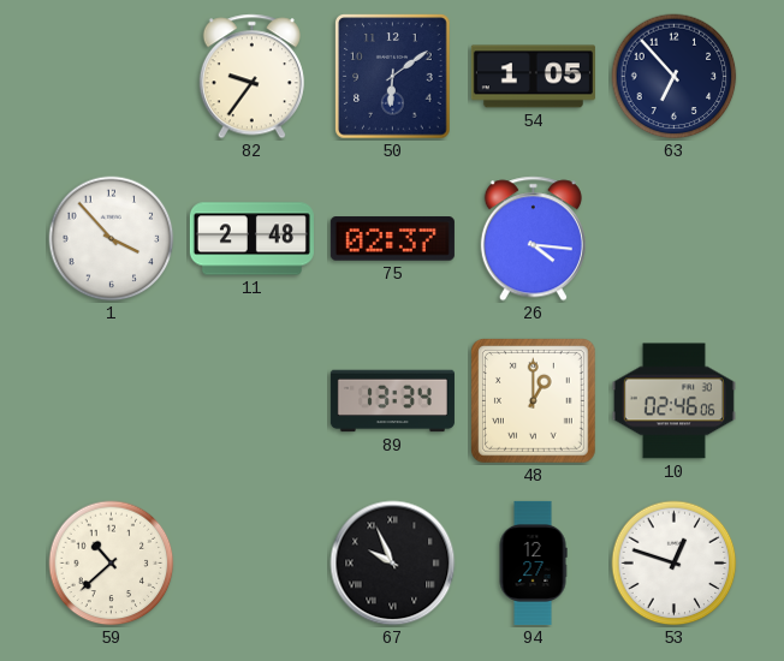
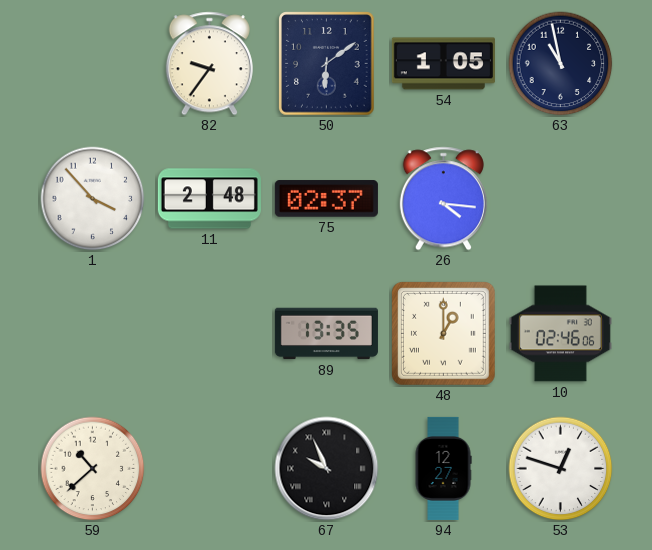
63: 6:53 -> 10:58
89: 13:34 -> 13:35
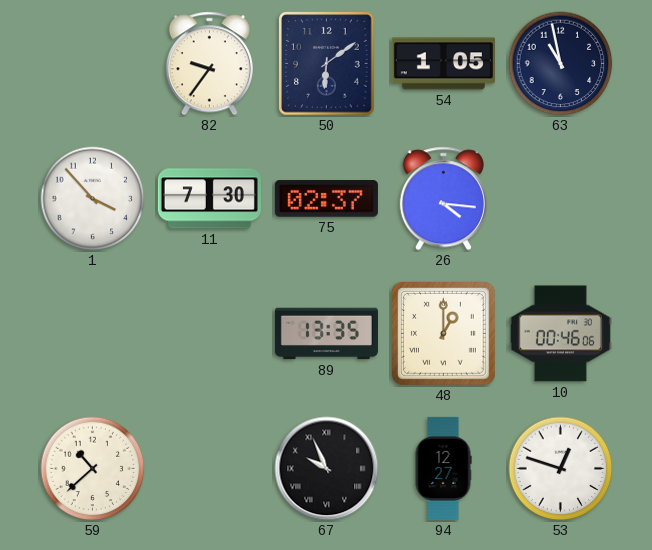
11: 2:48 -> 7:30
10: 02:46 -> 00:46
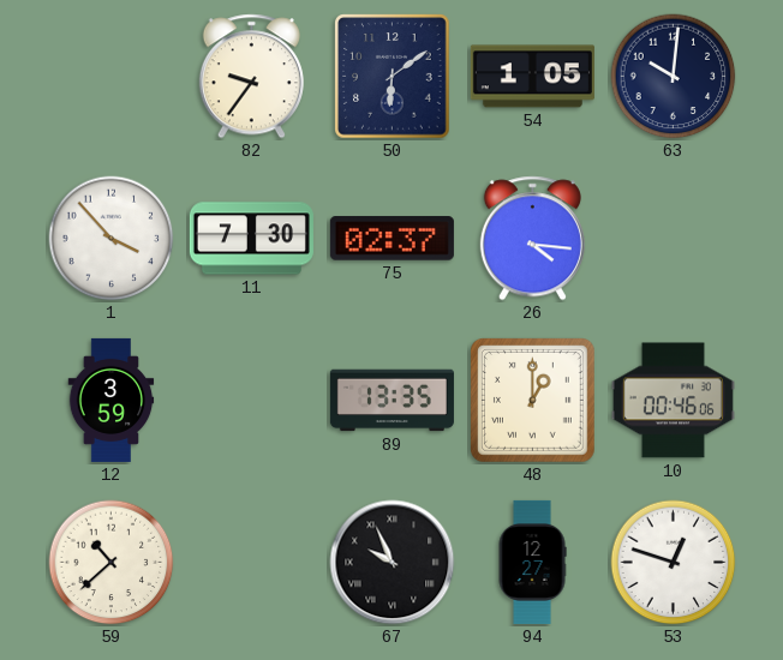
63: 10:58 -> 10:01
12: none -> 3:59
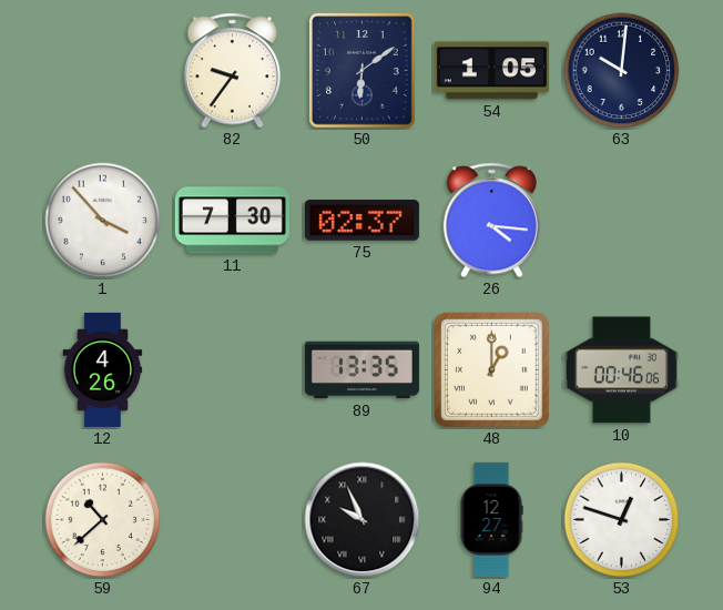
12: 3:59 -> 4:26
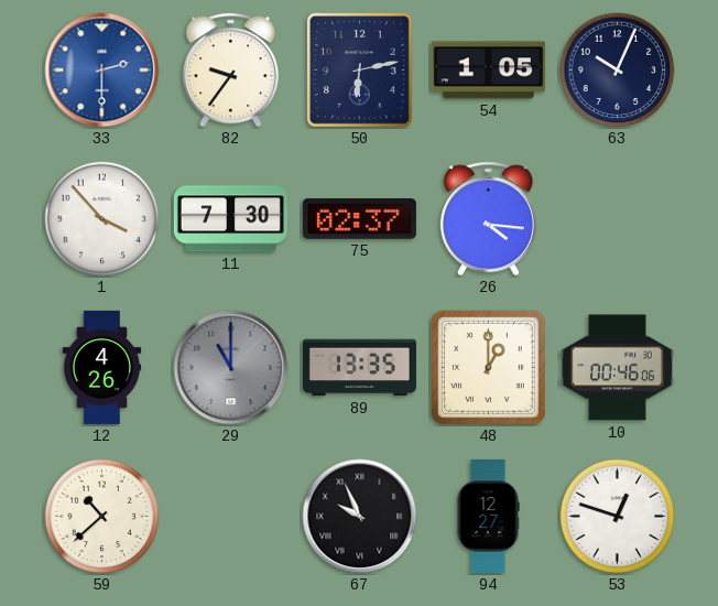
33: none -> 2:30
50: 6:09 -> 6:13
63: 10:01 -> 10:04
29: none -> 11:00
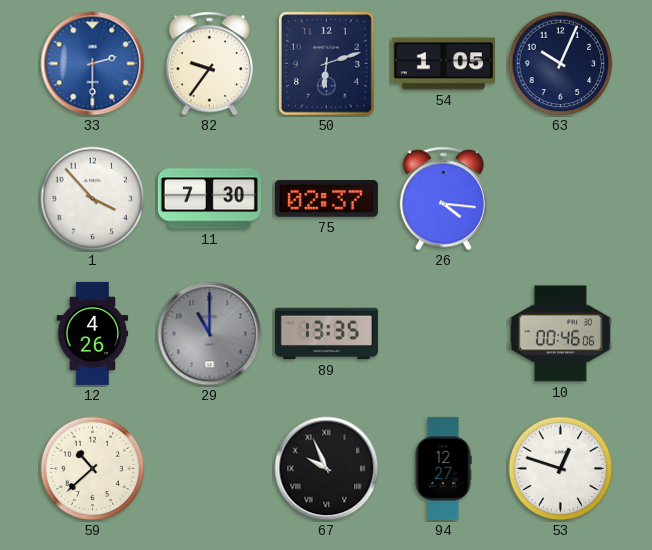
50: 6:13 -> 6:12
48: 1:00 -> none
